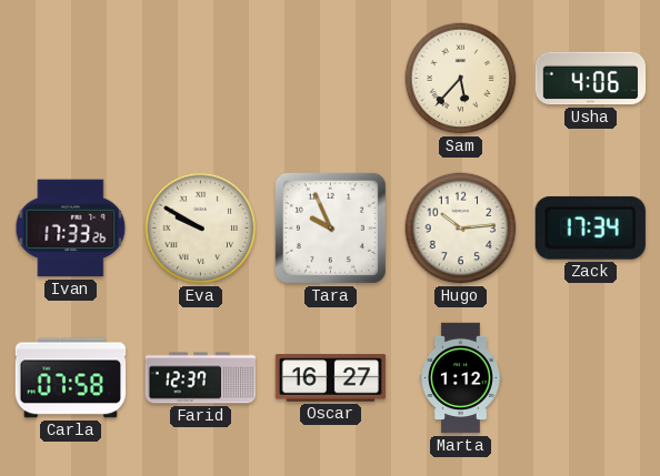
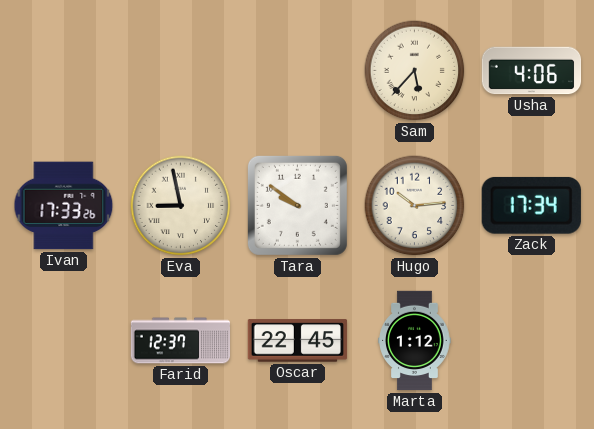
Eva: 9:50 -> 8:58
Tara: 9:56 -> 9:51
Carla: 07:58 -> none
Oscar: 16:27 -> 22:45
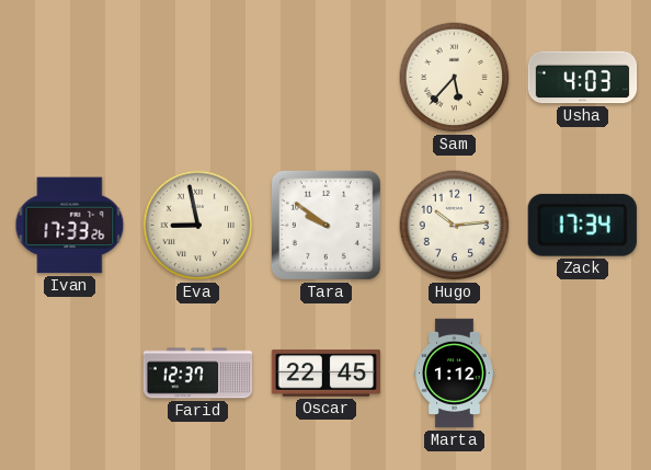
Usha: 4:06 -> 4:03
